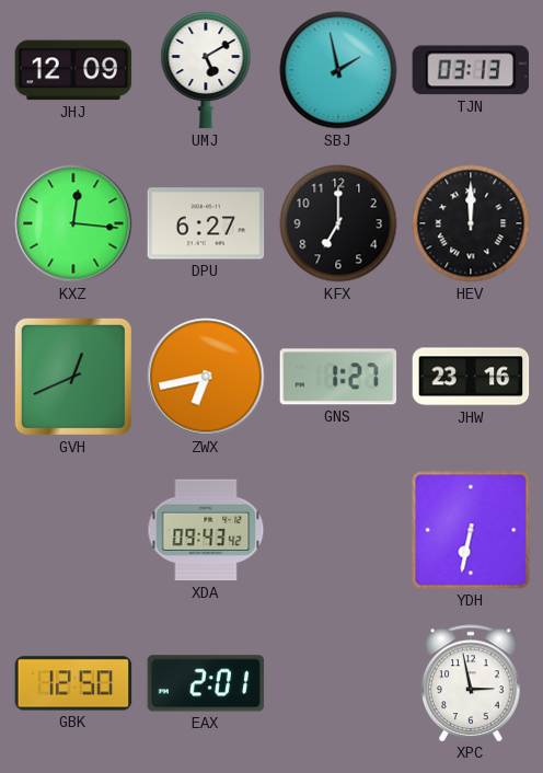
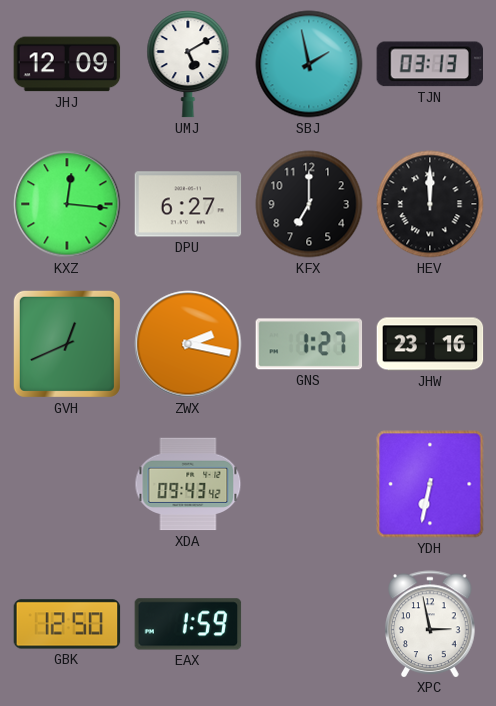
ZWX: 6:43 -> 2:17
EAX: 2:01 -> 1:59
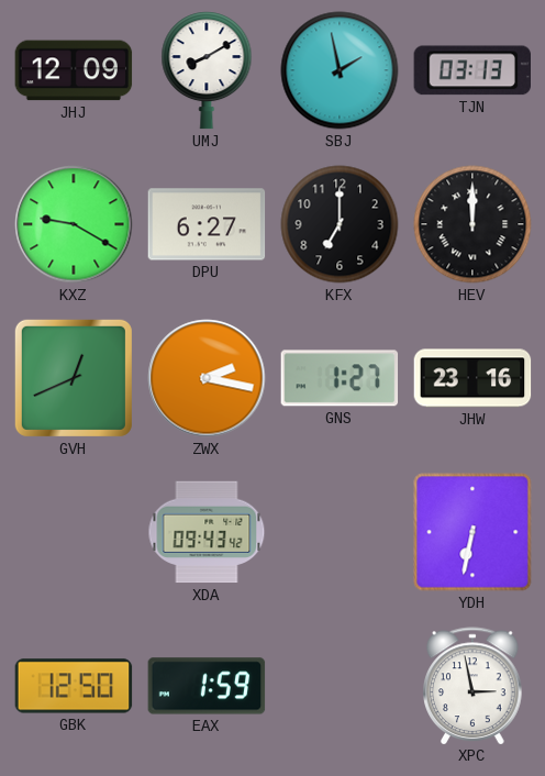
UMJ: 5:10 -> 8:10
KXZ: 12:16 -> 9:20
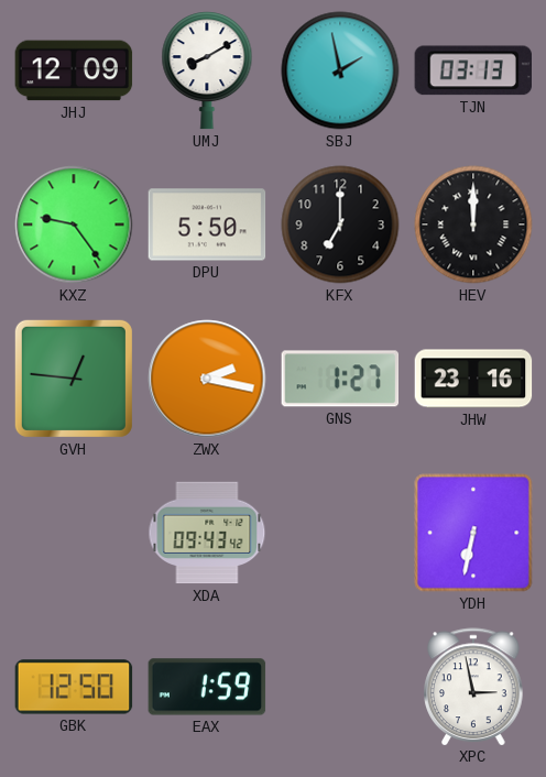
KXZ: 9:20 -> 9:24
DPU: 6:27 -> 5:50
GVH: 12:41 -> 12:46
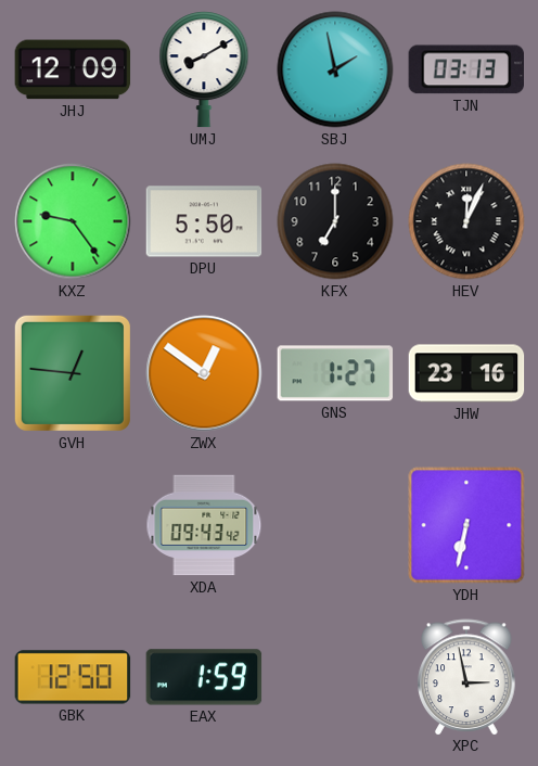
HEV: 12:00 -> 12:04
ZWX: 2:17 -> 12:51
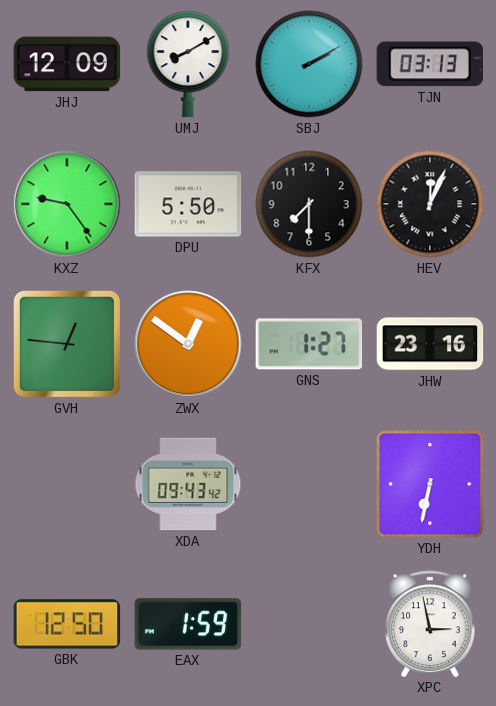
SBJ: 1:58 -> 2:10
KFX: 7:00 -> 7:30
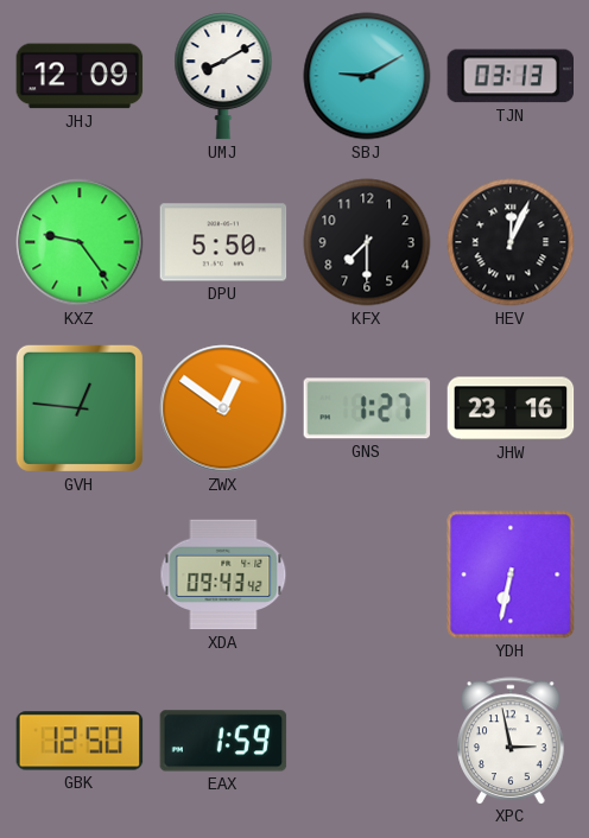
SBJ: 2:10 -> 9:10
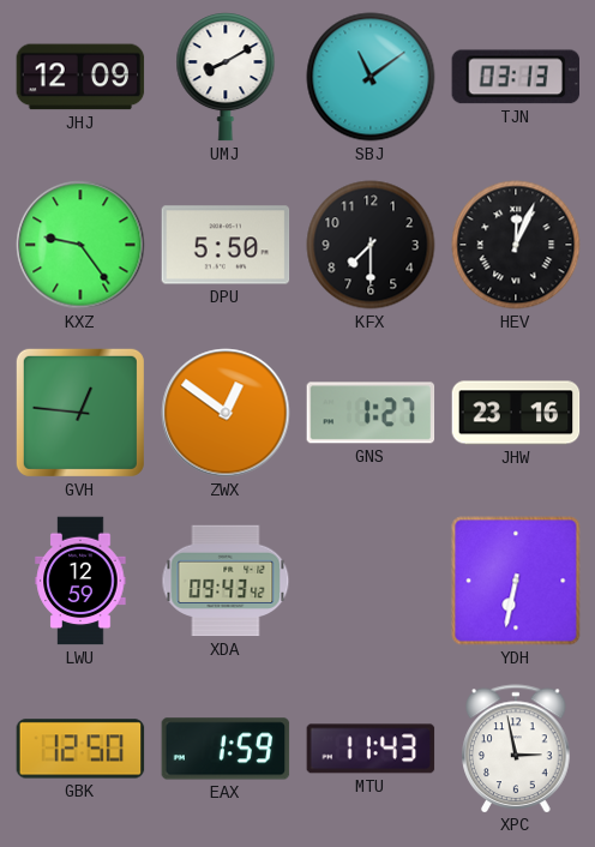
SBJ: 9:10 -> 11:09
LWU: none -> 12:59
MTU: none -> 11:43
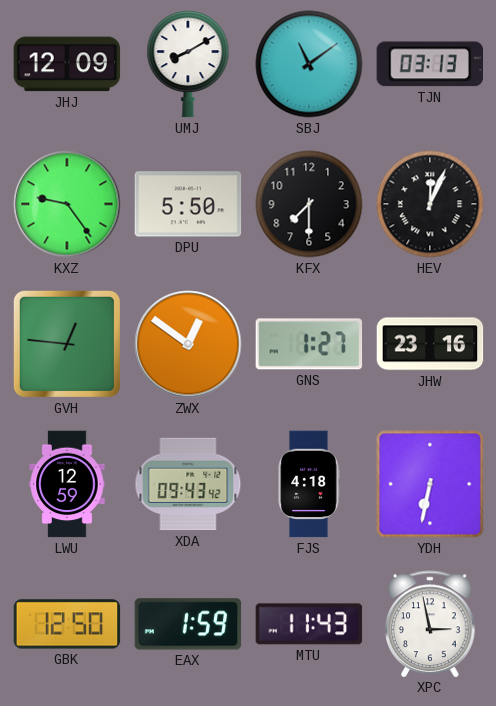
FJS: none -> 4:18
